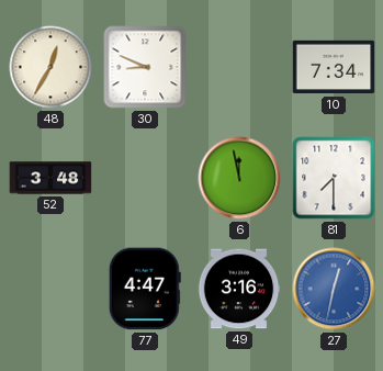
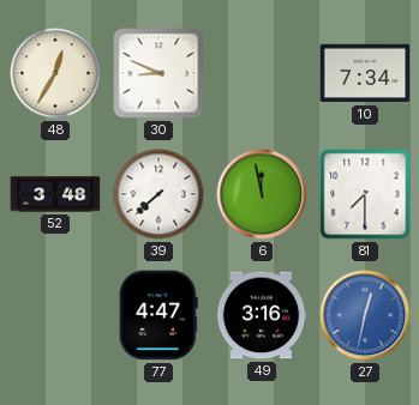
39: none -> 7:38
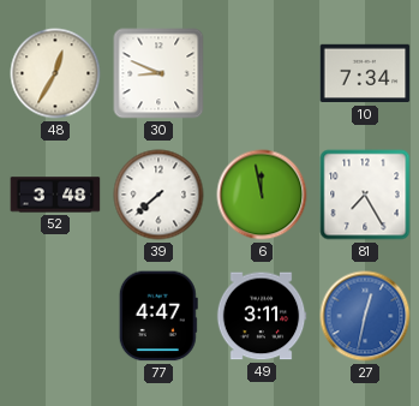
81: 7:30 -> 7:25
49: 3:16 -> 3:11
